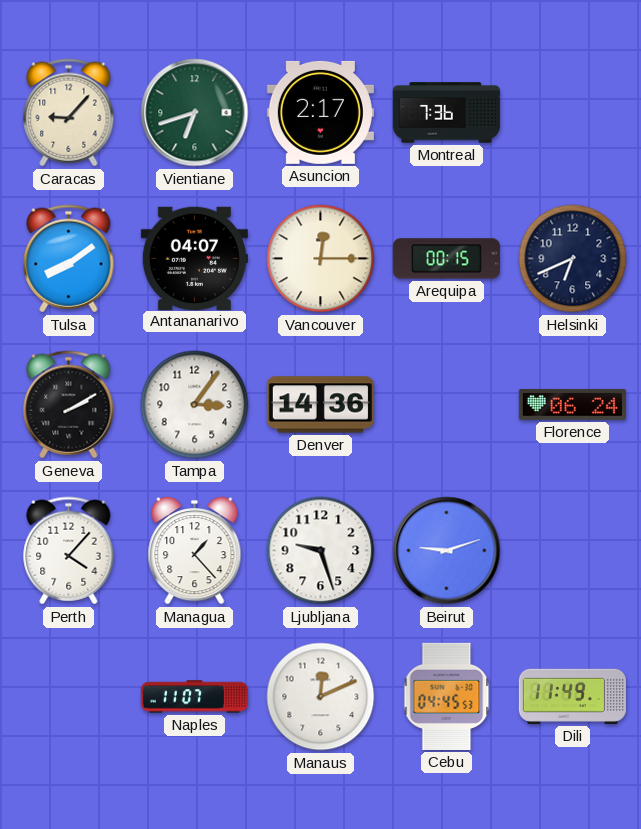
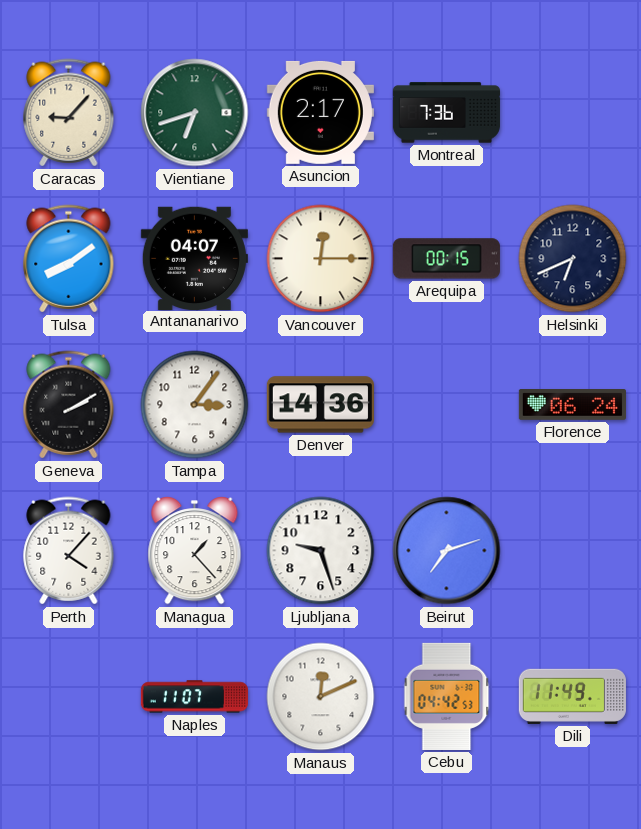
Beirut: 9:12 -> 7:12
Cebu: 04:45 -> 04:42
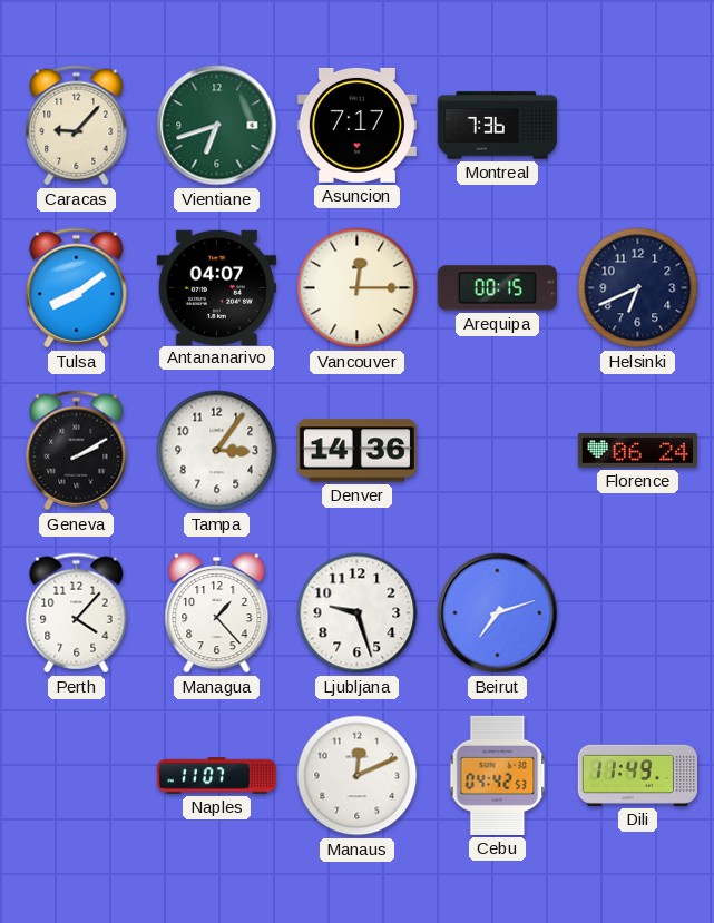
Asuncion: 2:17 -> 7:17
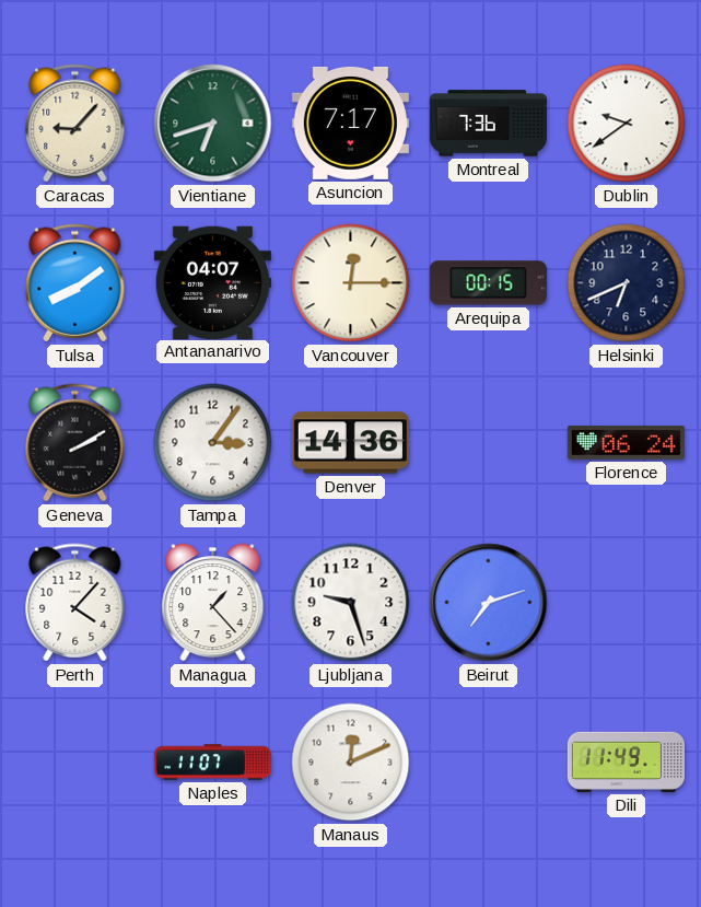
Dublin: none -> 9:39
Cebu: 04:42 -> none
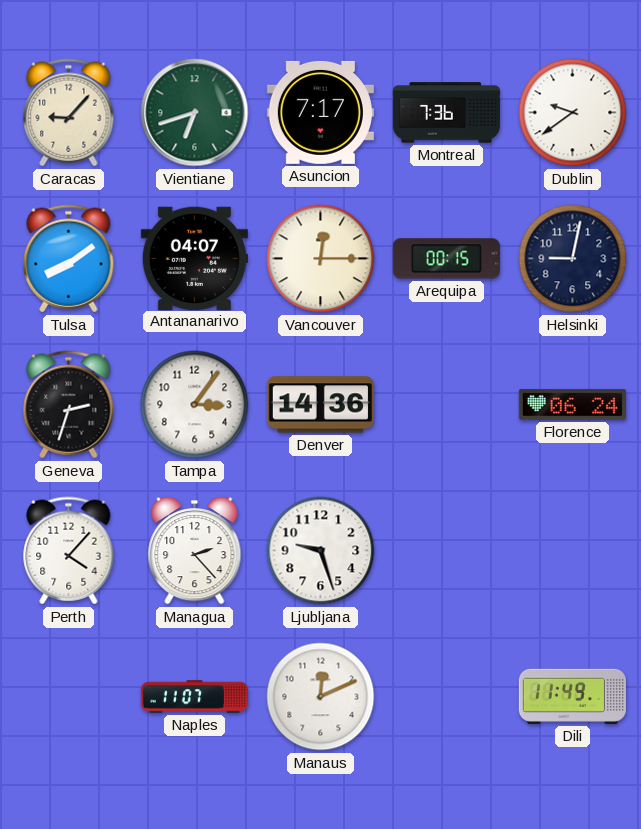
Helsinki: 6:41 -> 9:02
Geneva: 2:10 -> 2:33
Managua: 1:23 -> 2:23
Beirut: 7:12 -> none
